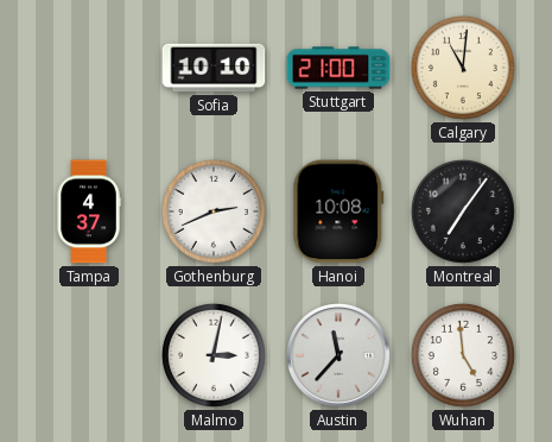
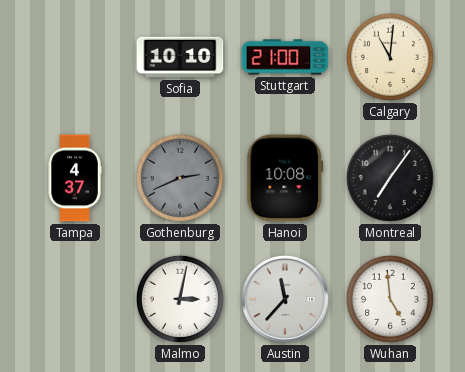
Gothenburg dial: white -> grey
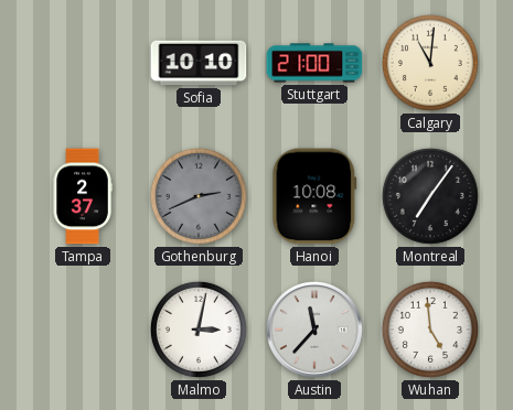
Tampa: 4:37 -> 2:37
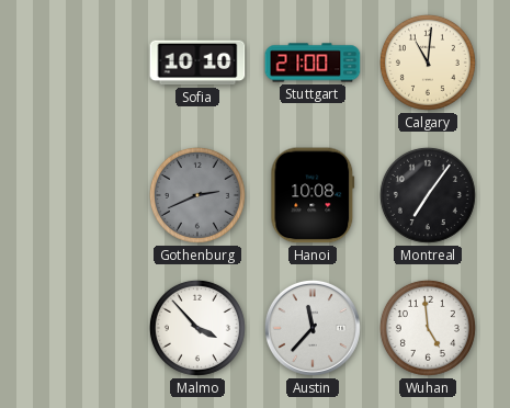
Tampa: 2:37 -> none
Malmo: 3:02 -> 3:53
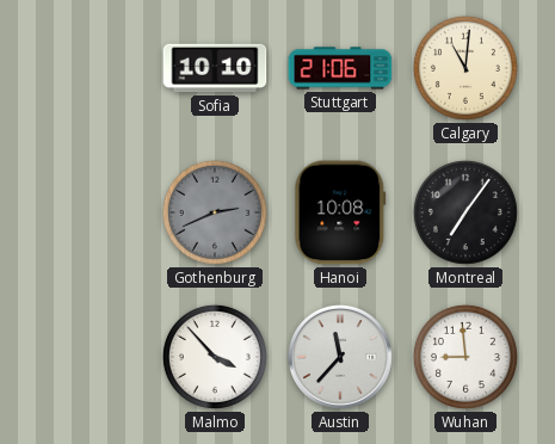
Stuttgart: 21:00 -> 21:06
Wuhan: 4:59 -> 8:59
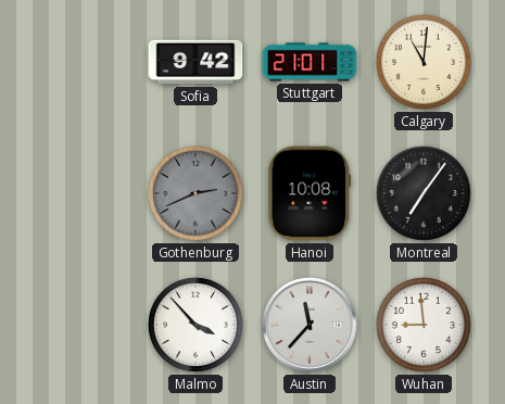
Sofia: 10:10 -> 9:42
Stuttgart: 21:06 -> 21:01
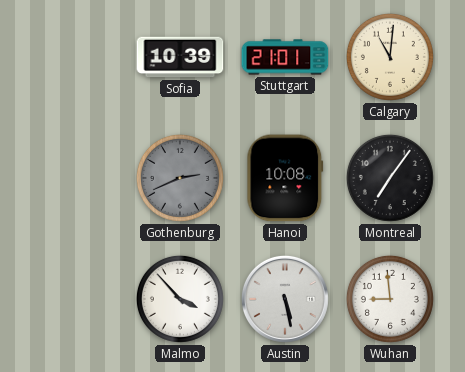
Sofia: 9:42 -> 10:39
Austin: 11:37 -> 5:28
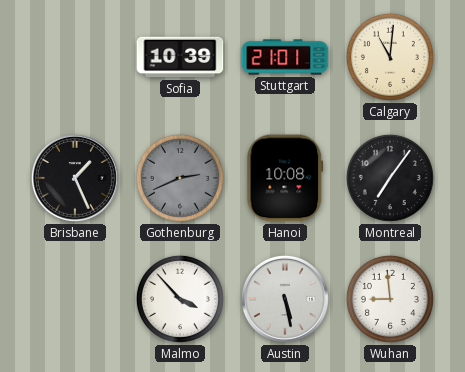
Brisbane: none -> 1:26
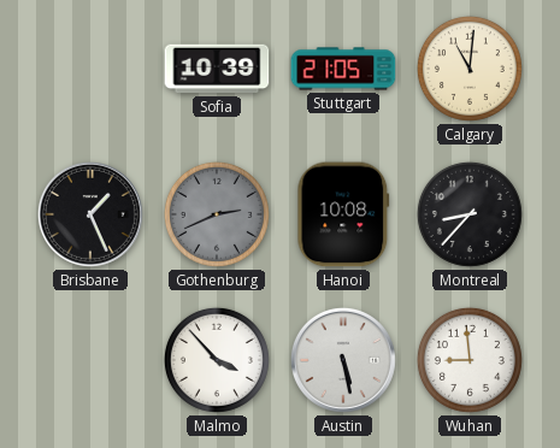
Stuttgart: 21:01 -> 21:05
Montreal: 7:06 -> 8:37
